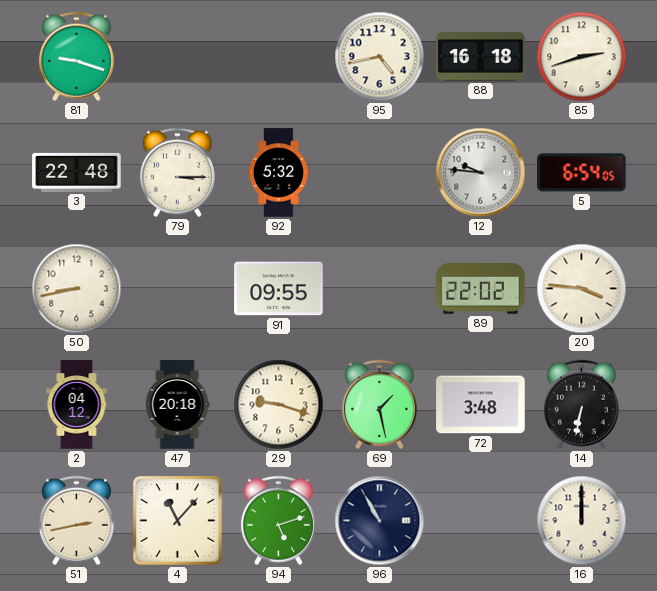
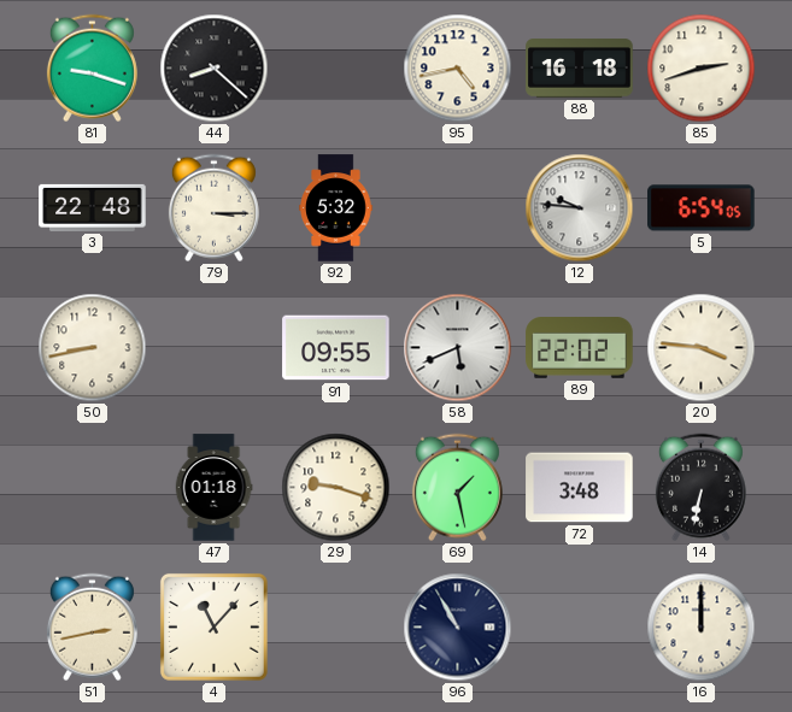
44: none -> 8:22
58: none -> 5:41
2: 04:12 -> none
47: 20:18 -> 01:18
94: 5:12 -> none
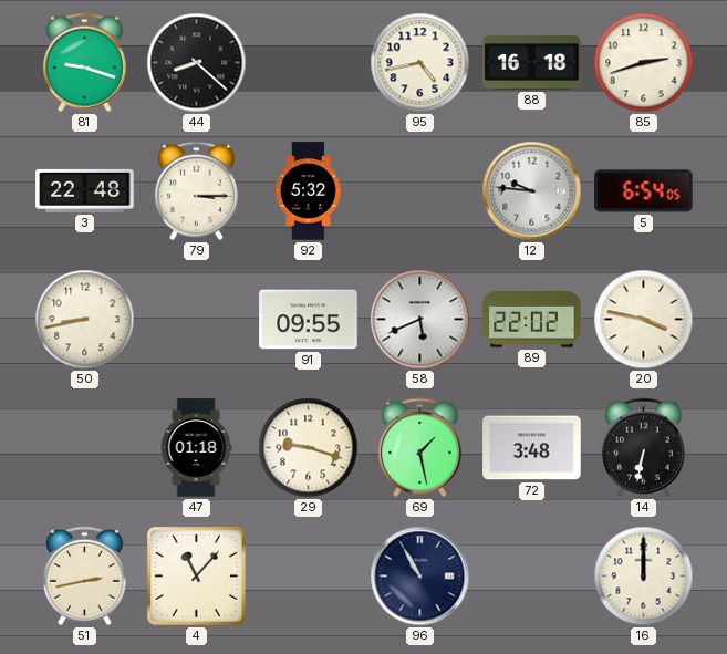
20: 3:46 -> 3:47
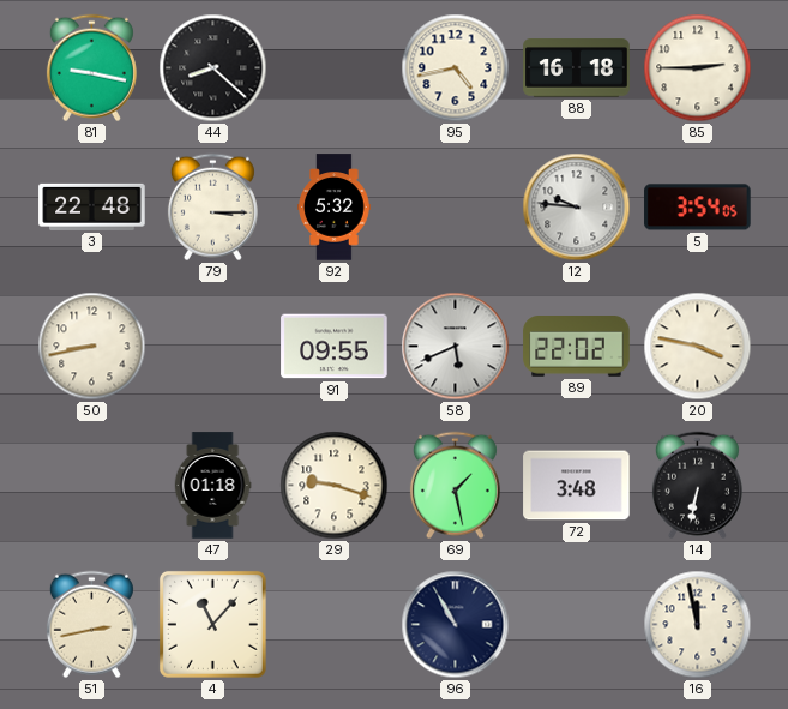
81: 9:18 -> 9:17
85: 2:42 -> 2:45
5: 6:54 -> 3:54
16: 12:00 -> 11:58
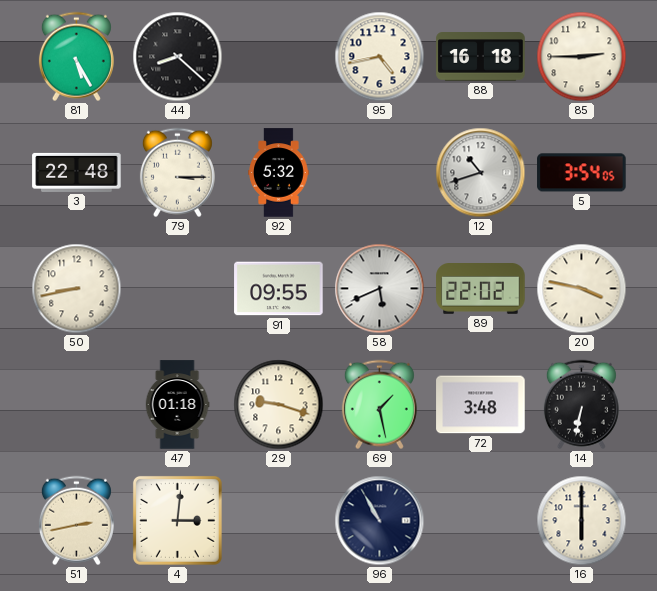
81: 9:17 -> 5:25
12: 9:46 -> 10:42
4: 11:07 -> 3:01
16: 11:58 -> 6:00
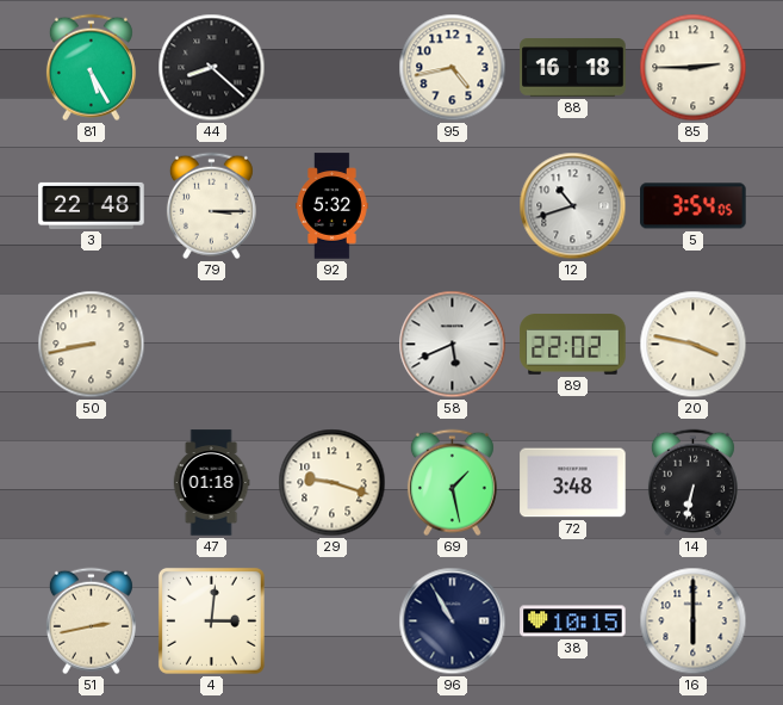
91: 09:55 -> none
38: none -> 10:15
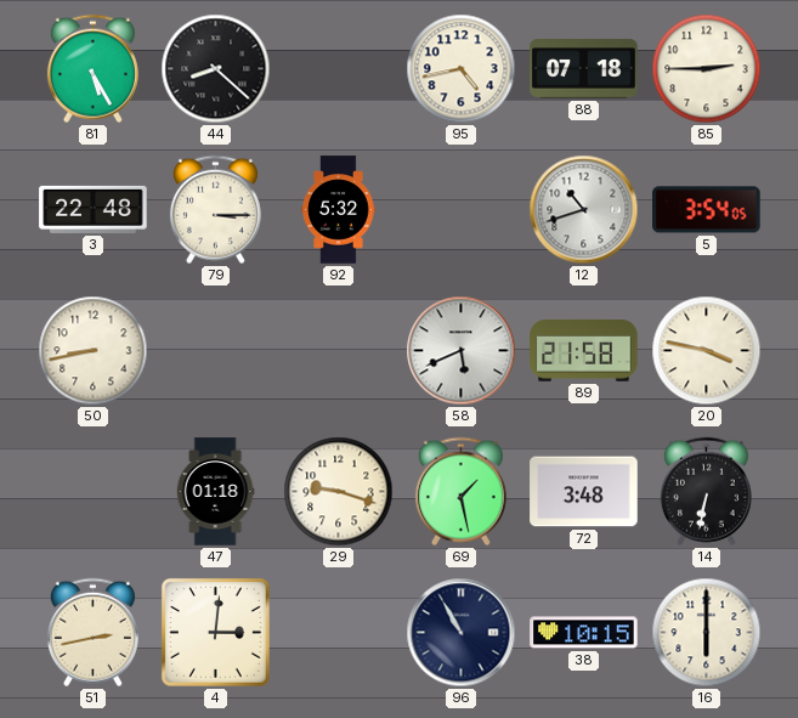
88: 16:18 -> 07:18
89: 22:02 -> 21:58
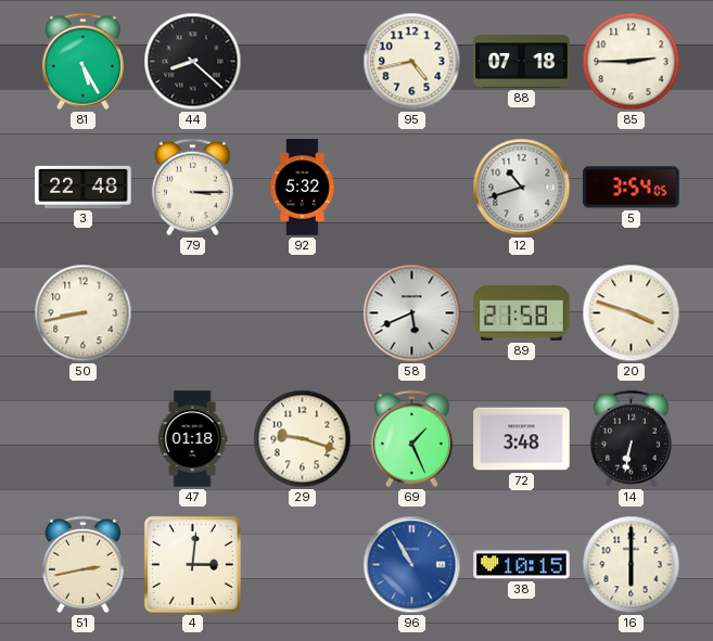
20: 3:47 -> 3:48
69: 1:28 -> 1:26
96 dial: navy -> blue
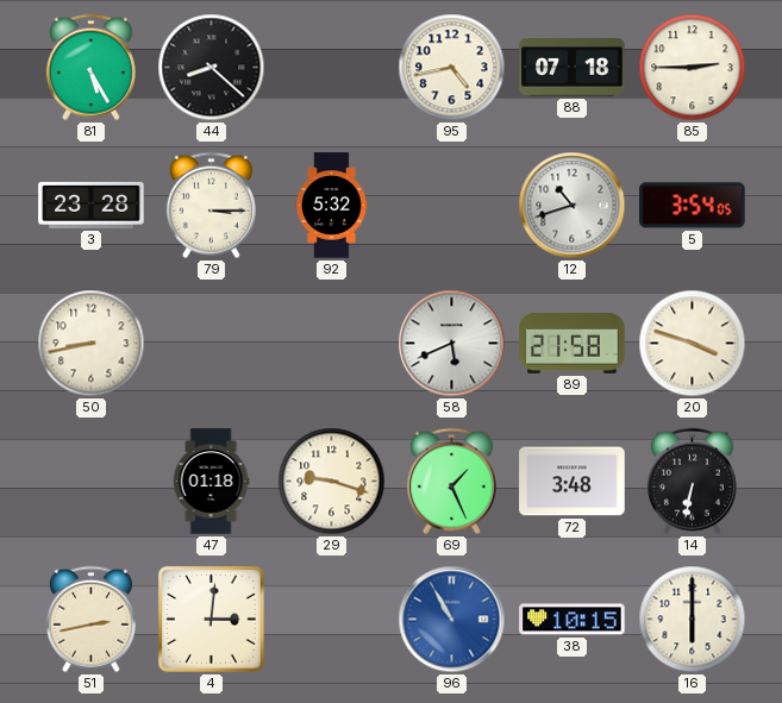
3: 22:48 -> 23:28
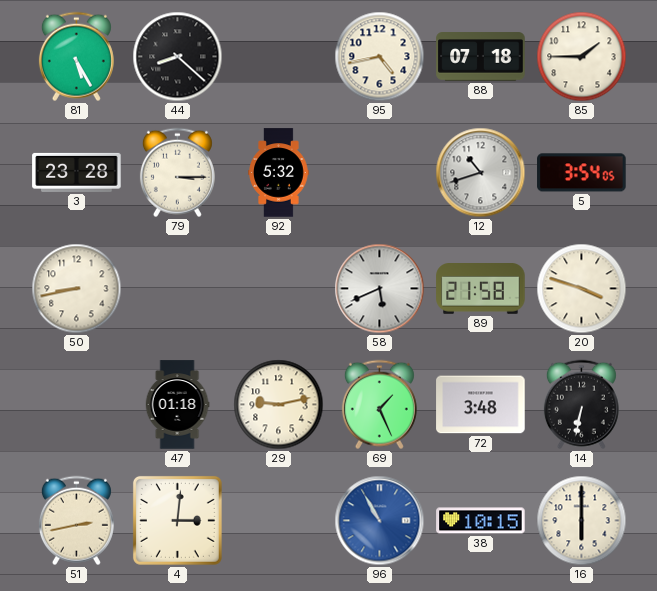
85: 2:45 -> 1:45
29: 9:18 -> 9:13
